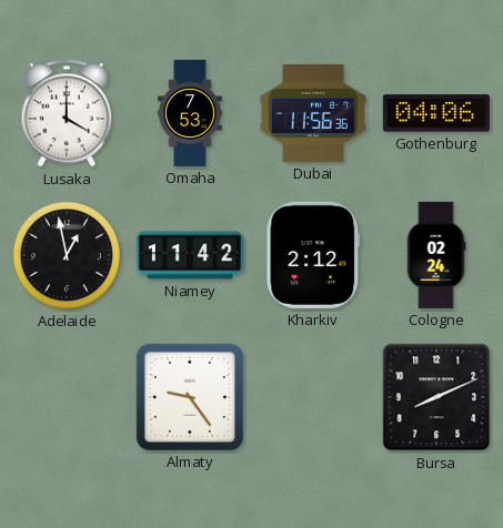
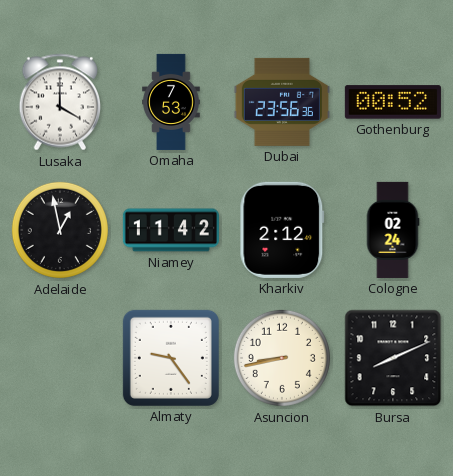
Dubai: 11:56 -> 23:56
Gothenburg: 04:06 -> 00:52
Asuncion: none -> 8:43
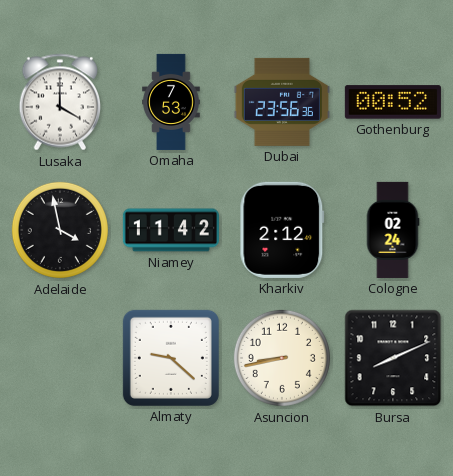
Adelaide: 12:58 -> 3:58
Almaty: 9:24 -> 9:22
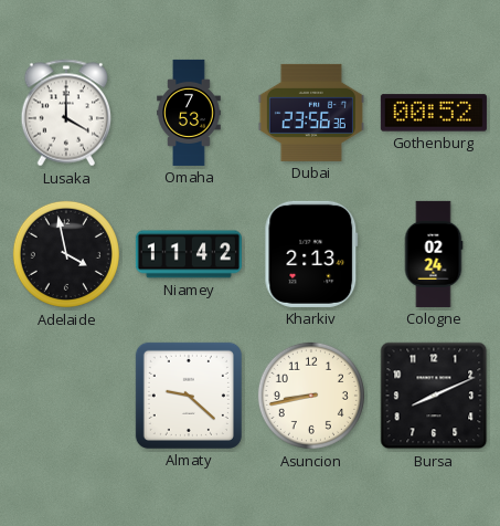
Kharkiv: 2:12 -> 2:13
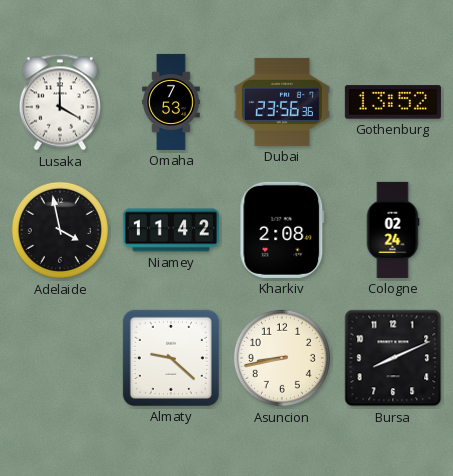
Gothenburg: 00:52 -> 13:52
Kharkiv: 2:13 -> 2:08
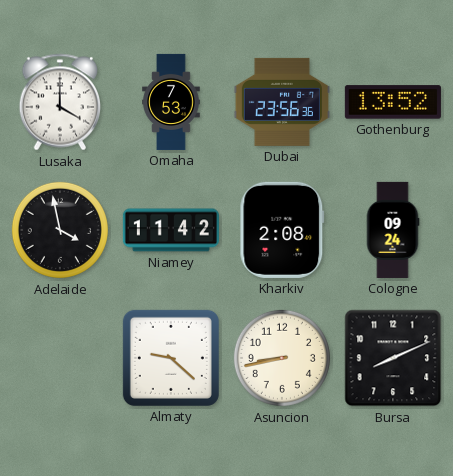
Cologne: 02:24 -> 09:24
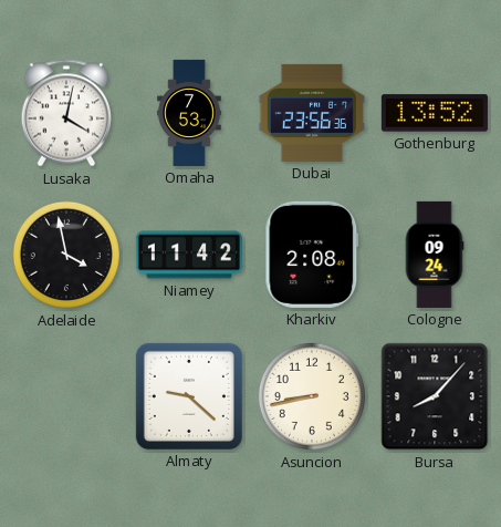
Lusaka: 4:00 -> 4:02
Bursa: 8:11 -> 8:07
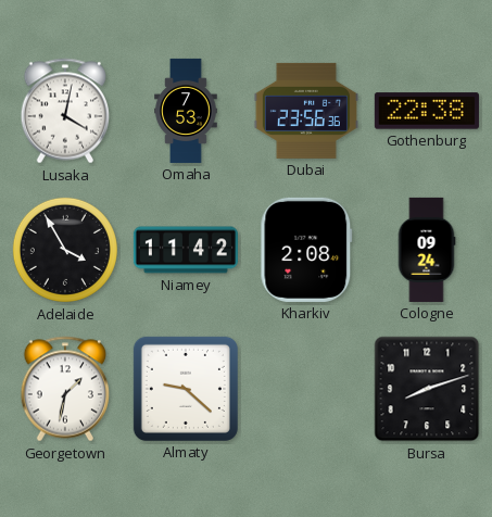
Gothenburg: 13:52 -> 22:38
Adelaide: 3:58 -> 3:55
Georgetown: none -> 1:32
Asuncion: 8:43 -> none
Bursa: 8:07 -> 8:12
